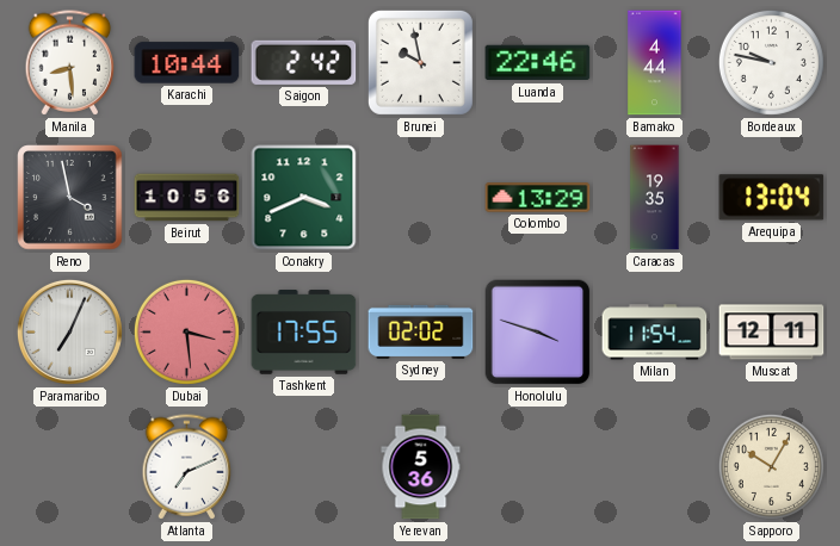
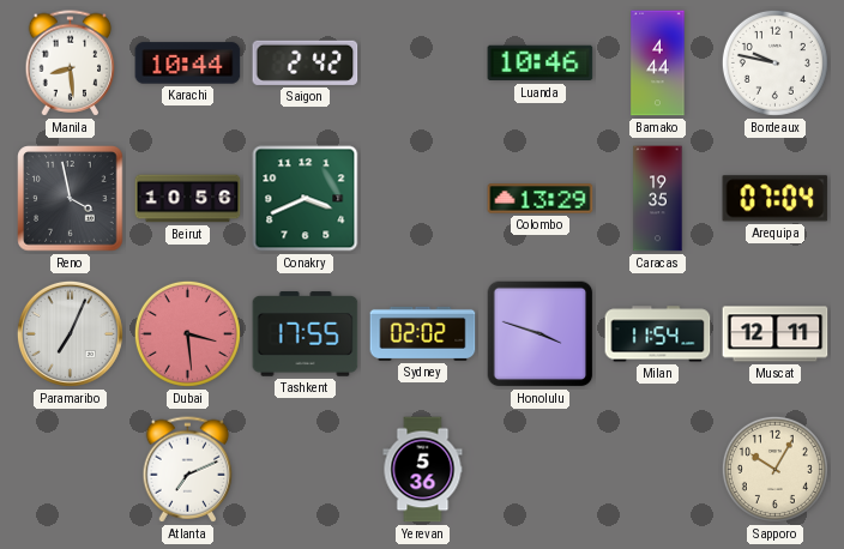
Brunei: 9:58 -> none
Luanda: 22:46 -> 10:46
Arequipa: 13:04 -> 07:04
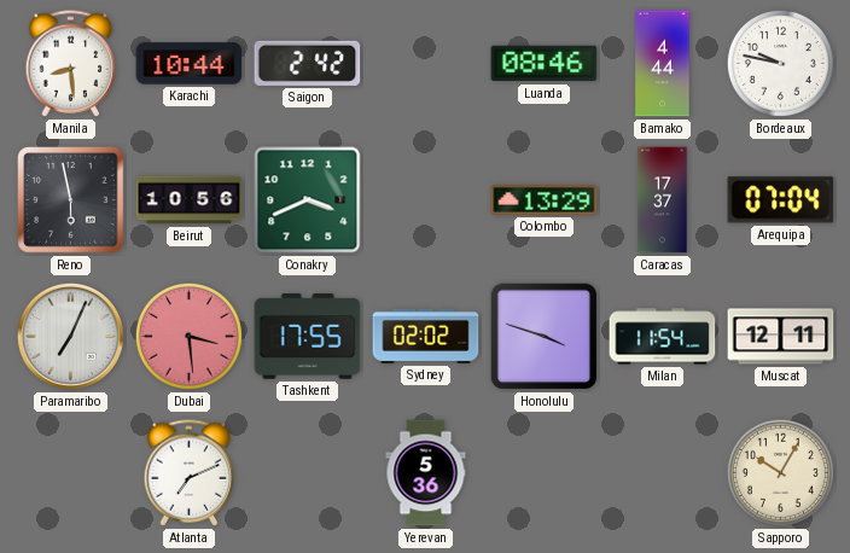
Luanda: 10:46 -> 08:46
Reno: 3:58 -> 5:58
Caracas: 19:35 -> 17:37
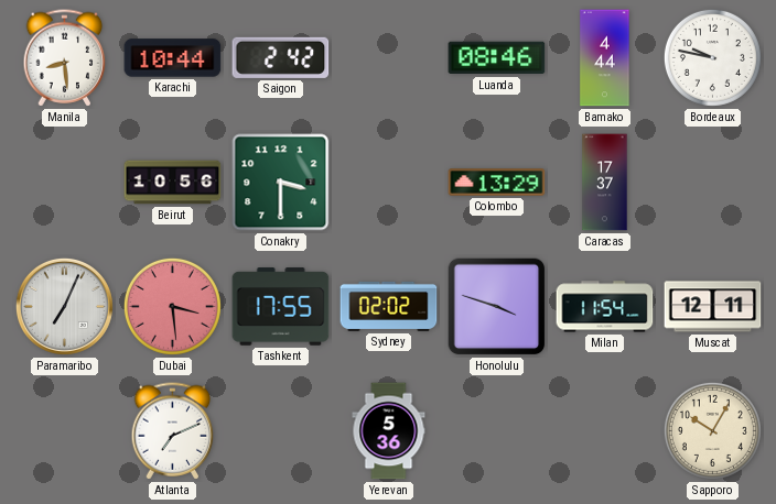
Reno: 5:58 -> none
Conakry: 3:41 -> 3:30
Arequipa: 07:04 -> none
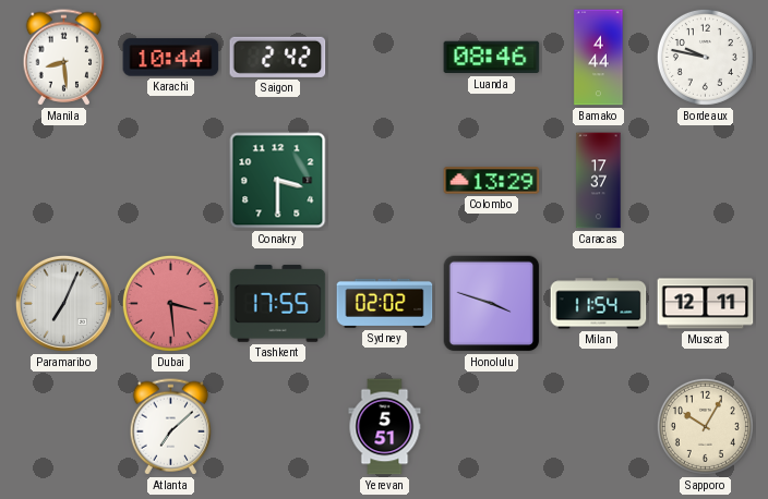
Beirut: 10:56 -> none
Atlanta: 7:11 -> 7:08
Yerevan: 5:36 -> 5:51
